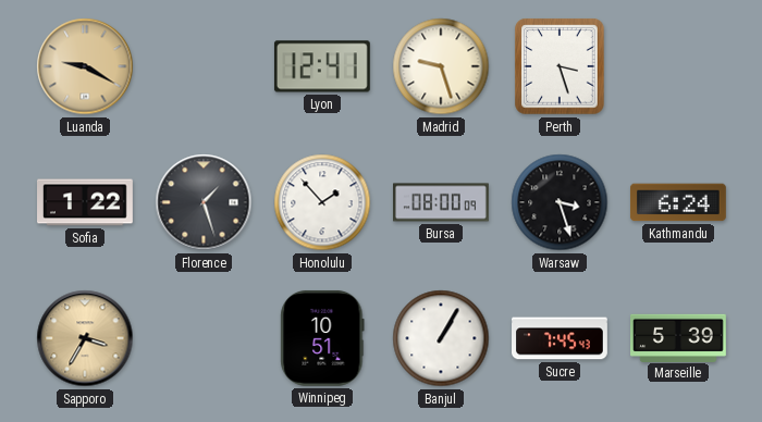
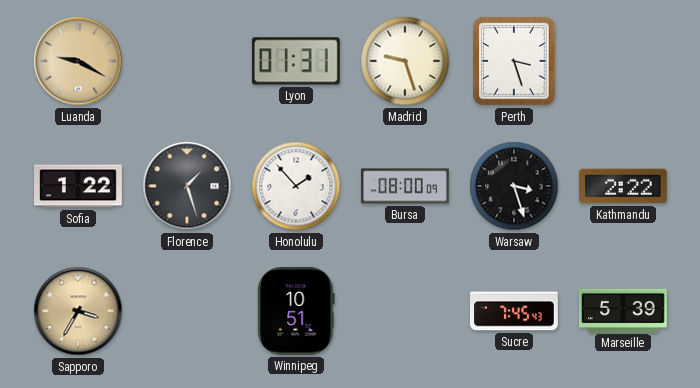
Lyon: 12:41 -> 01:31
Kathmandu: 6:24 -> 2:22
Banjul: 1:05 -> none
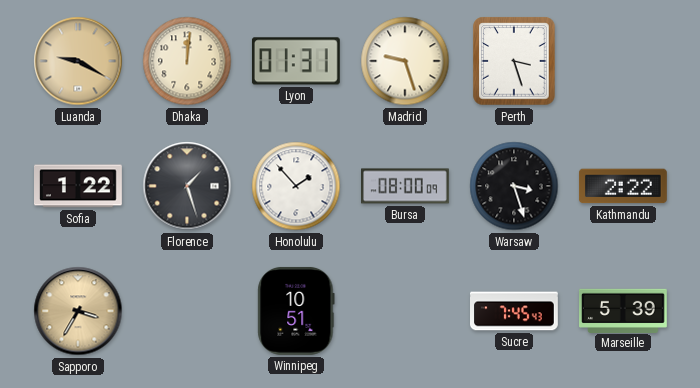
Dhaka: none -> 12:01
